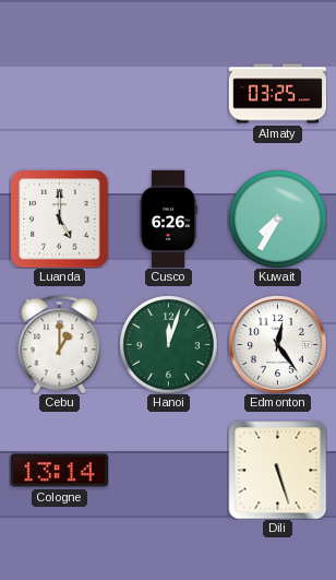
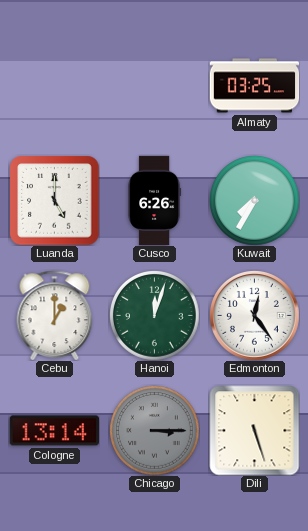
Chicago: none -> 3:15
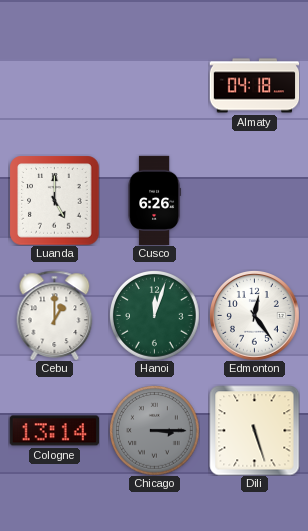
Almaty: 03:25 -> 04:18
Kuwait: 7:35 -> none
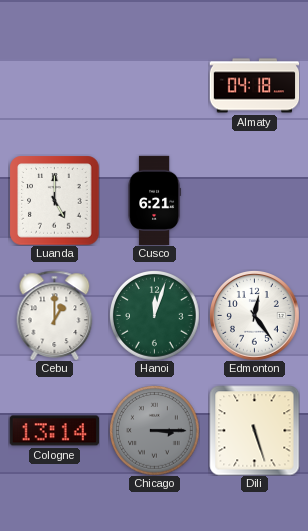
Cusco: 6:26 -> 6:21
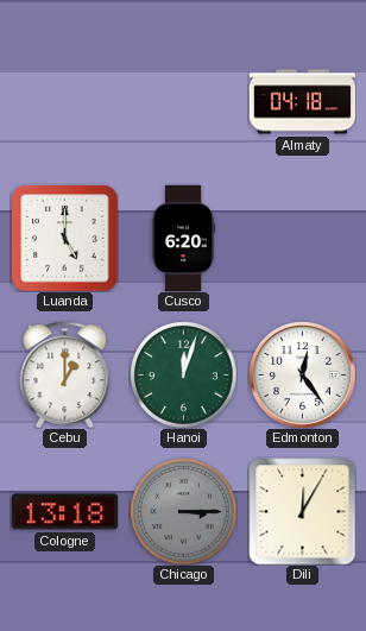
Cusco: 6:21 -> 6:20
Cologne: 13:14 -> 13:18
Dili: 5:27 -> 12:05
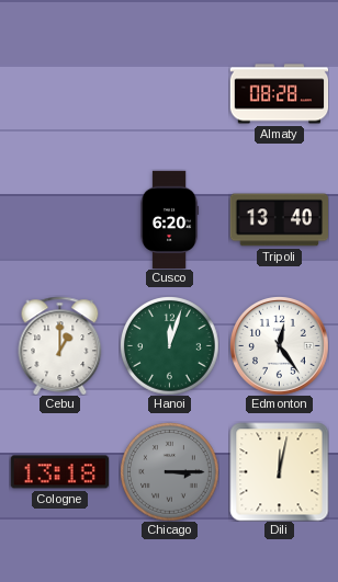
Almaty: 04:18 -> 08:28
Luanda: 5:00 -> none
Tripoli: none -> 13:40
Dili: 12:05 -> 12:02
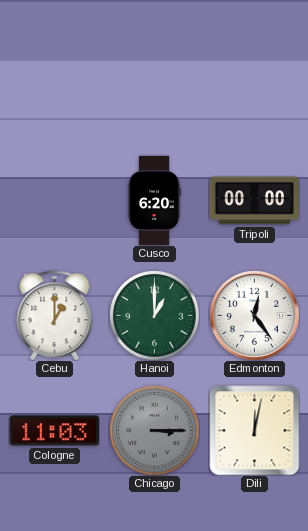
Almaty: 08:28 -> none
Tripoli: 13:40 -> 00:00
Hanoi: 12:03 -> 1:00
Cologne: 13:18 -> 11:03
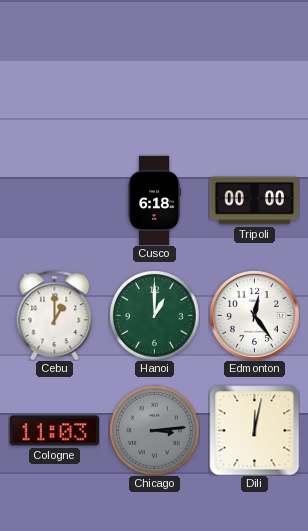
Cusco: 6:20 -> 6:18
Chicago: 3:15 -> 3:14
